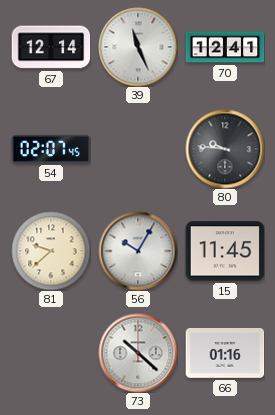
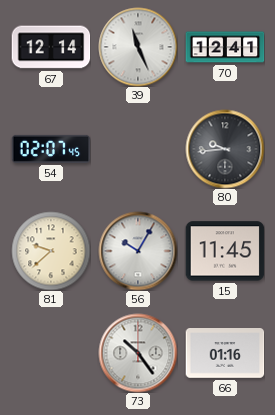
80: 9:46 -> 9:44
73: 10:22 -> 10:24
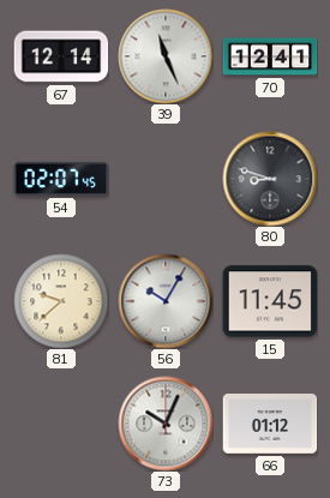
80: 9:44 -> 8:48
73: 10:24 -> 10:04
66: 01:16 -> 01:12
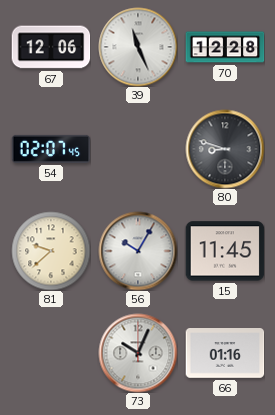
67: 12:14 -> 12:06
70: 12:41 -> 12:28
66: 01:12 -> 01:16
